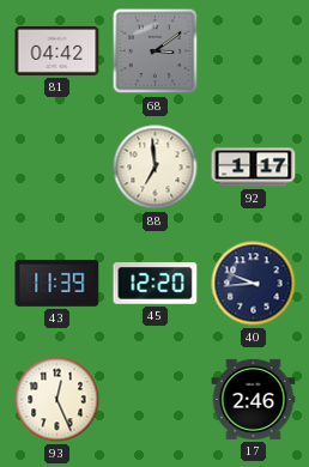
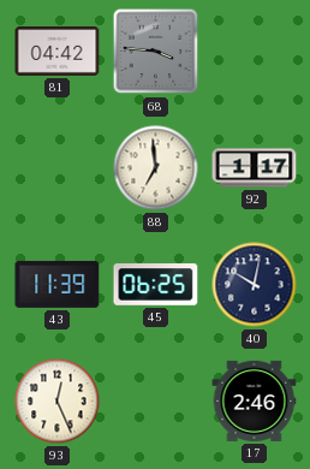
68: 3:09 -> 3:46
45: 12:20 -> 06:25
40: 9:44 -> 10:02
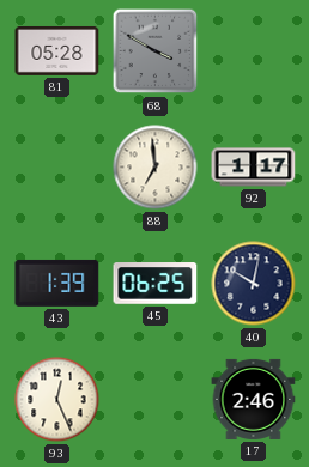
81: 04:42 -> 05:28
68: 3:46 -> 3:50
43: 11:39 -> 1:39
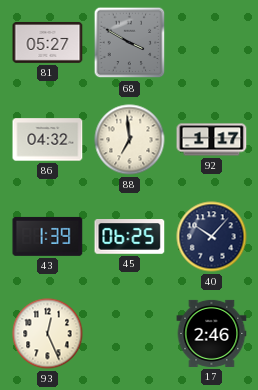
81: 05:28 -> 05:27
86: none -> 04:32
40: 10:02 -> 10:07
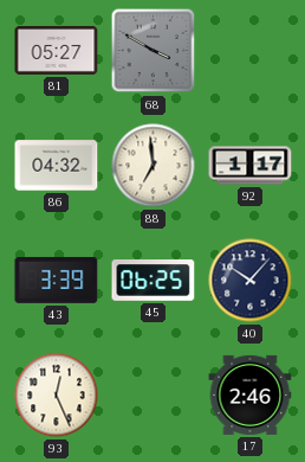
43: 1:39 -> 3:39
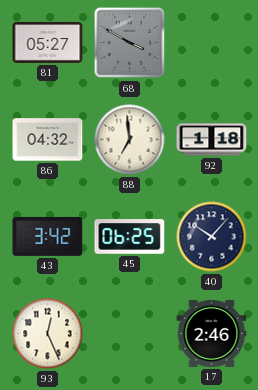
92: 1:17 -> 1:18
43: 3:39 -> 3:42
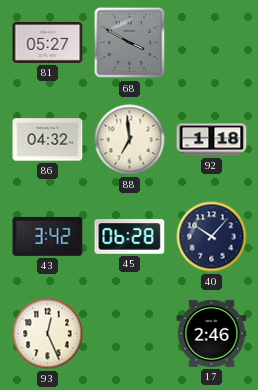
45: 06:25 -> 06:28
